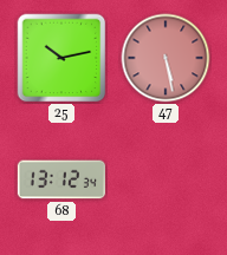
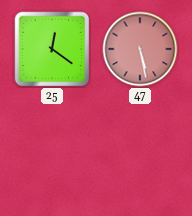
25: 10:13 -> 12:21
68: 13:12 -> none
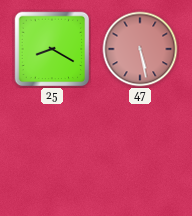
25: 12:21 -> 8:20
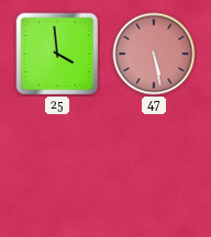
25: 8:20 -> 3:59
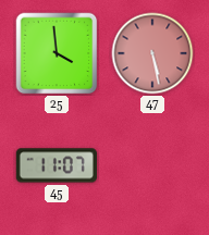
45: none -> 11:07
